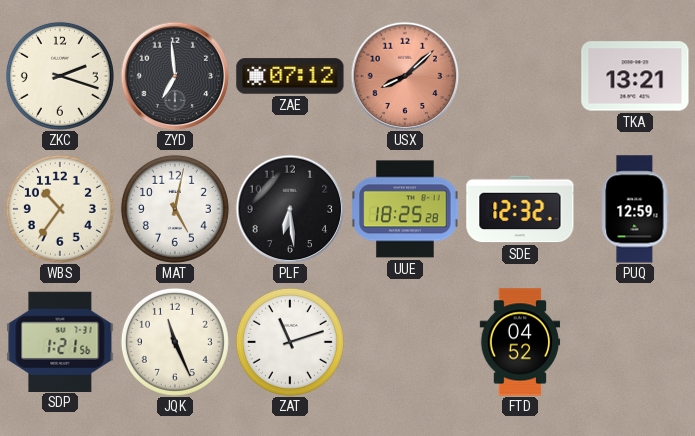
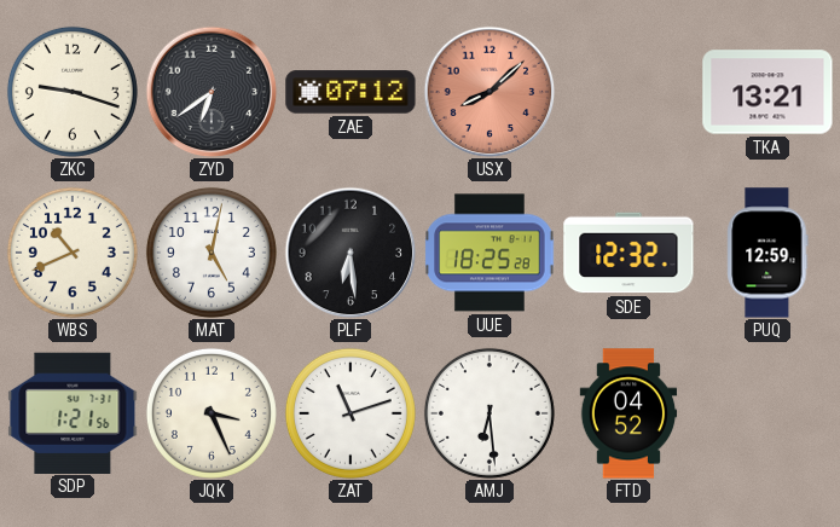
ZKC: 2:18 -> 9:18
ZYD: 6:59 -> 6:39
WBS: 10:36 -> 10:41
JQK: 11:26 -> 3:26
AMJ: none -> 6:29
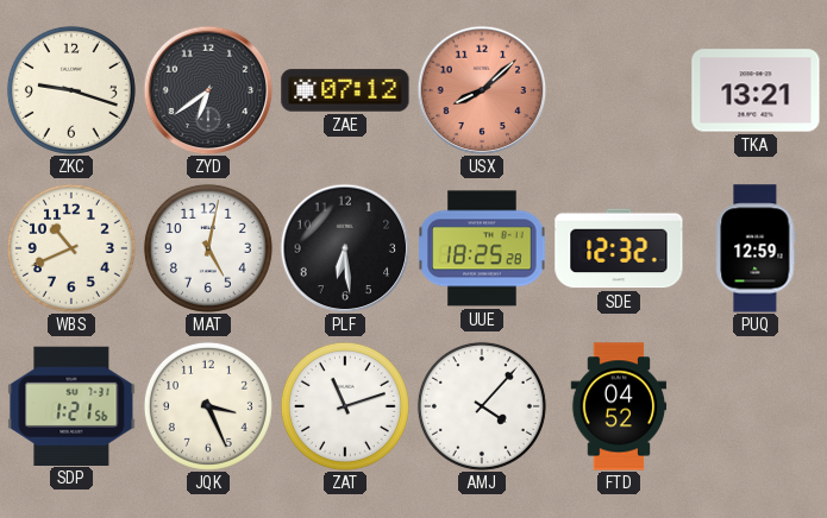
AMJ: 6:29 -> 4:07
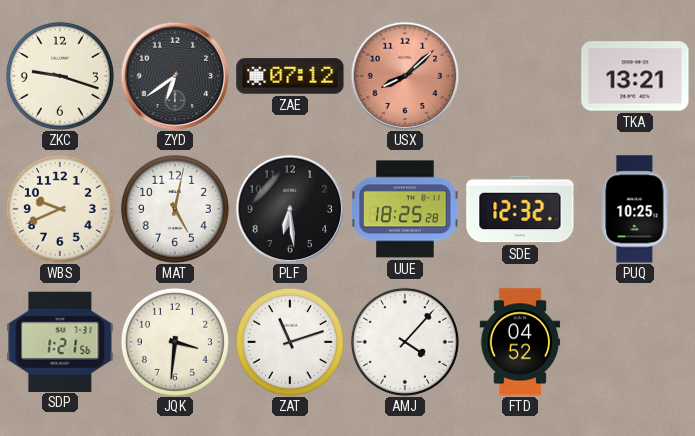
WBS: 10:41 -> 9:41
PUQ: 12:59 -> 10:25
JQK: 3:26 -> 3:31
